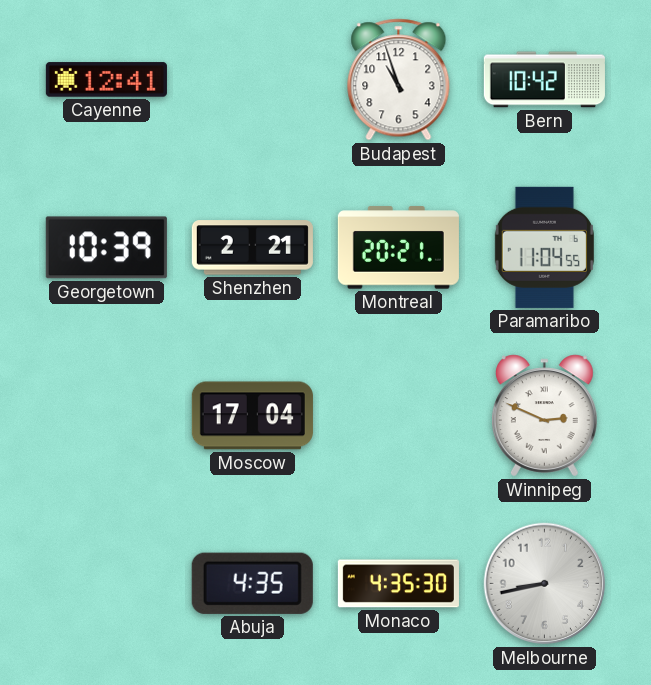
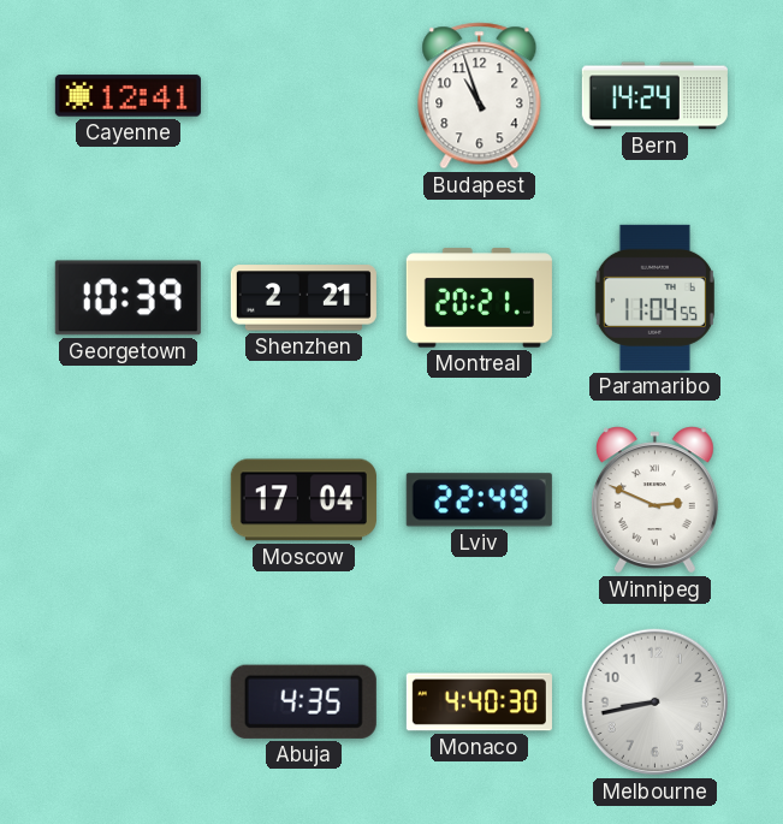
Bern: 10:42 -> 14:24
Lviv: none -> 22:49
Monaco: 4:35 -> 4:40
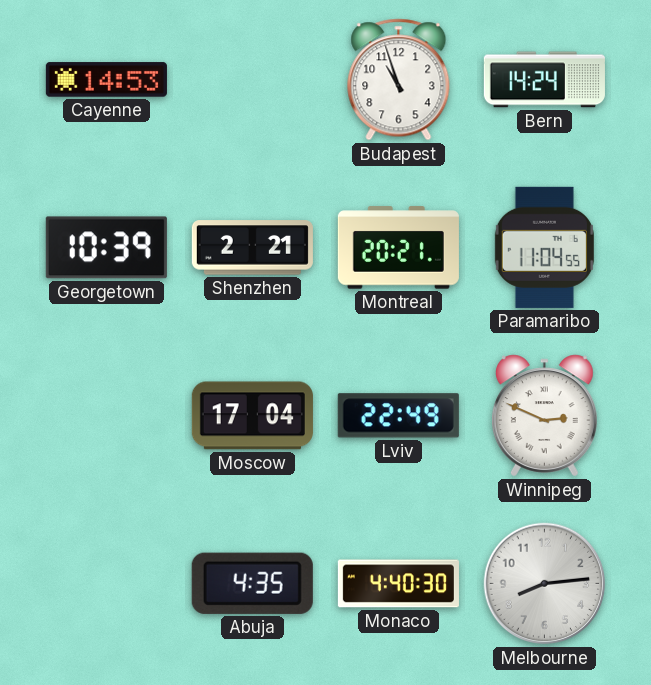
Cayenne: 12:41 -> 14:53
Melbourne: 8:43 -> 8:14
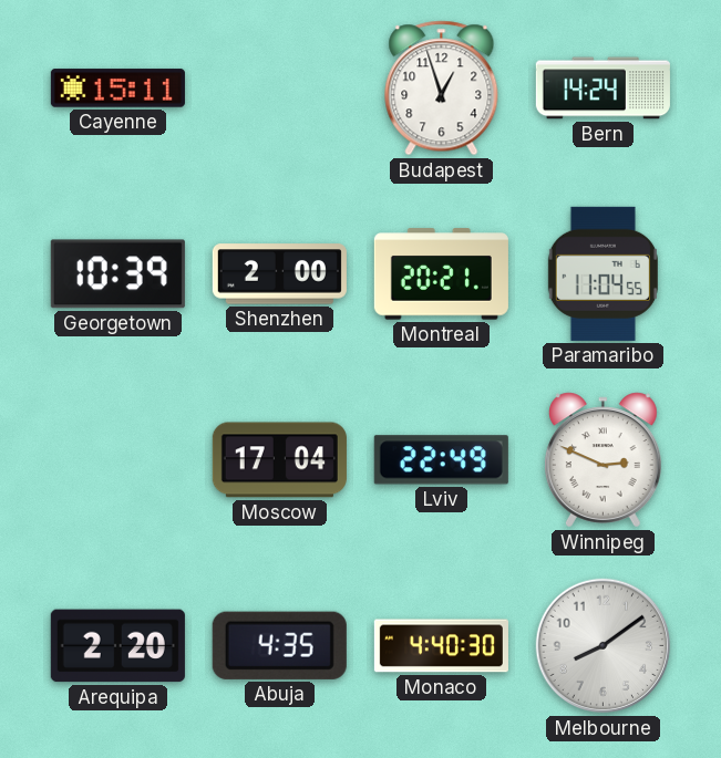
Cayenne: 14:53 -> 15:11
Budapest: 10:57 -> 12:57
Shenzhen: 2:21 -> 2:00
Arequipa: none -> 2:20
Melbourne: 8:14 -> 8:09
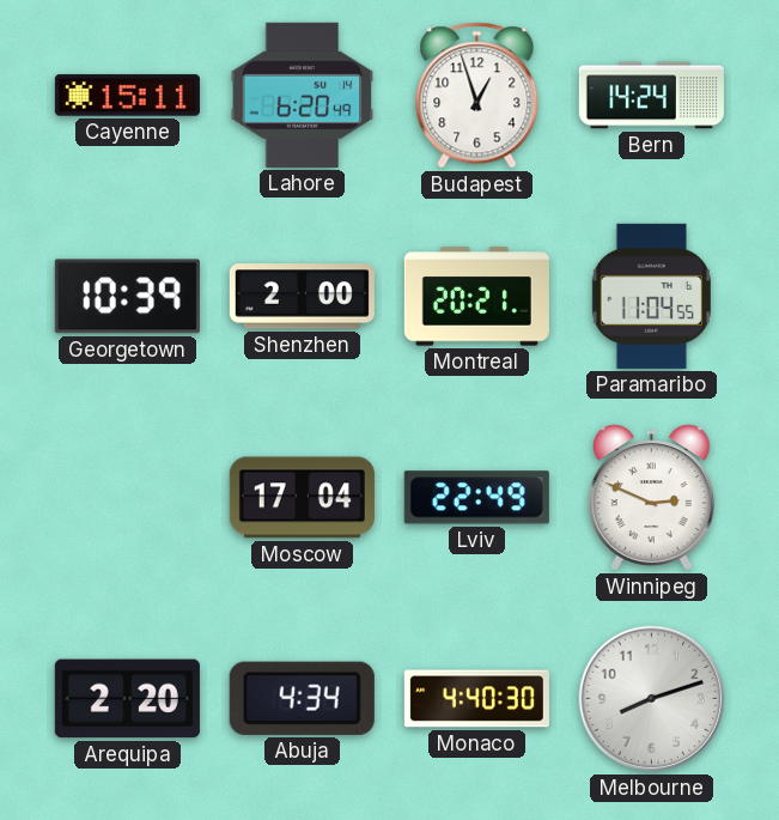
Lahore: none -> 6:20
Abuja: 4:35 -> 4:34
Melbourne: 8:09 -> 8:12
